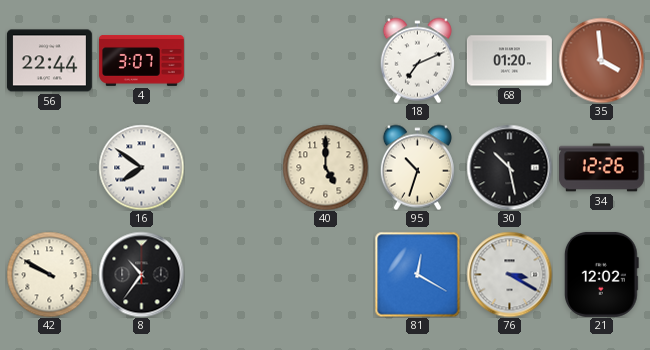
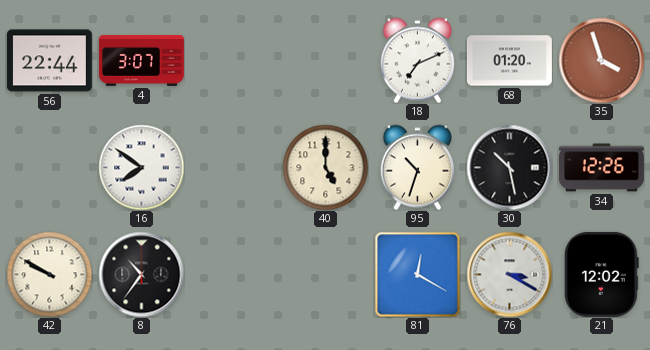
35: 3:59 -> 3:57
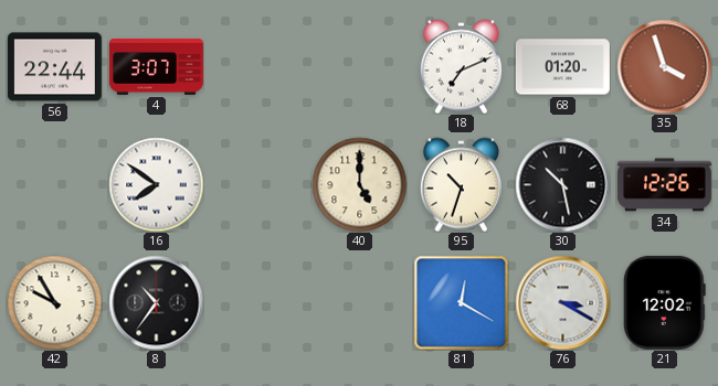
42: 9:50 -> 9:55
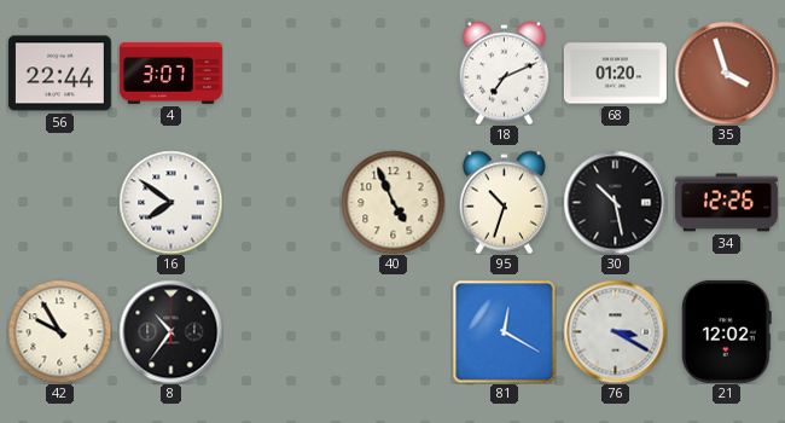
40: 5:00 -> 4:56
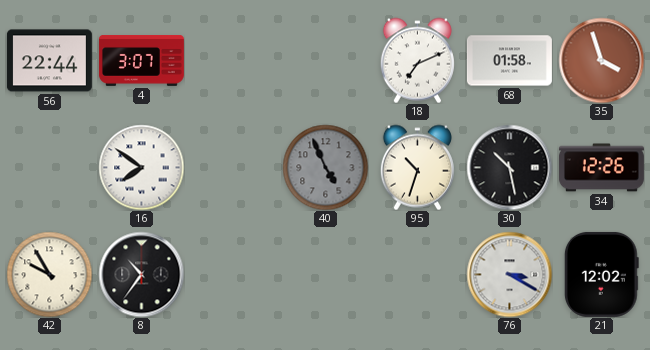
68: 01:20 -> 01:58
40 dial: cream -> grey
81: 12:20 -> none
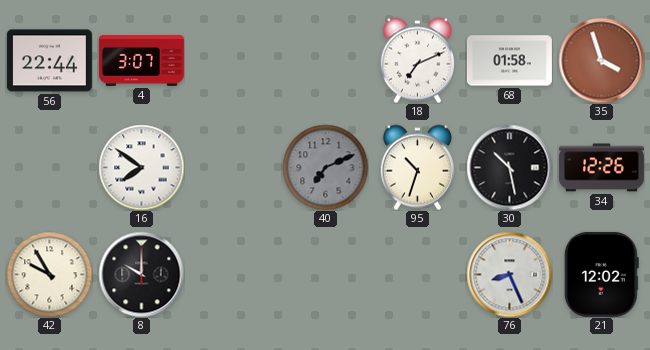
40: 4:56 -> 7:11
8: 10:36 -> 10:00
76: 3:20 -> 8:26
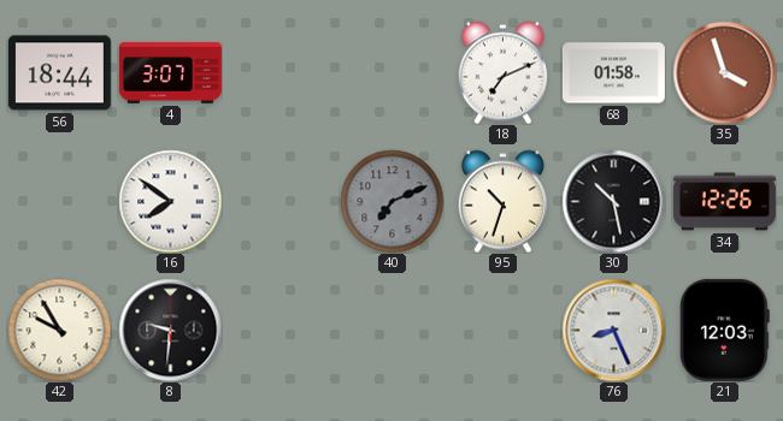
56: 22:44 -> 18:44
8: 10:00 -> 9:31
21: 12:02 -> 12:03
